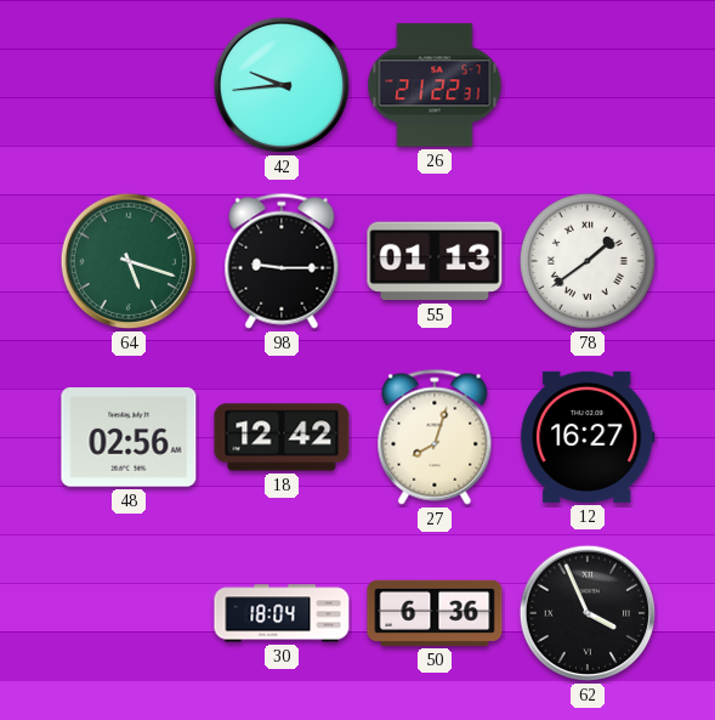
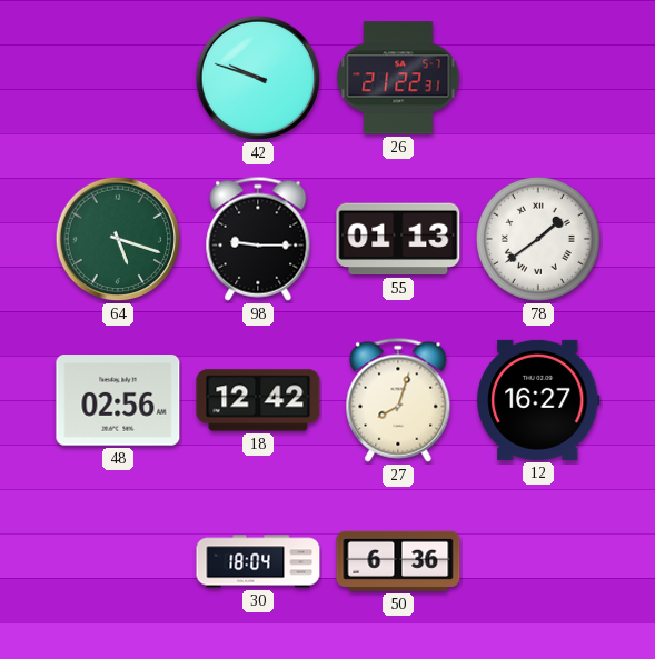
42: 9:44 -> 9:48
62: 3:56 -> none
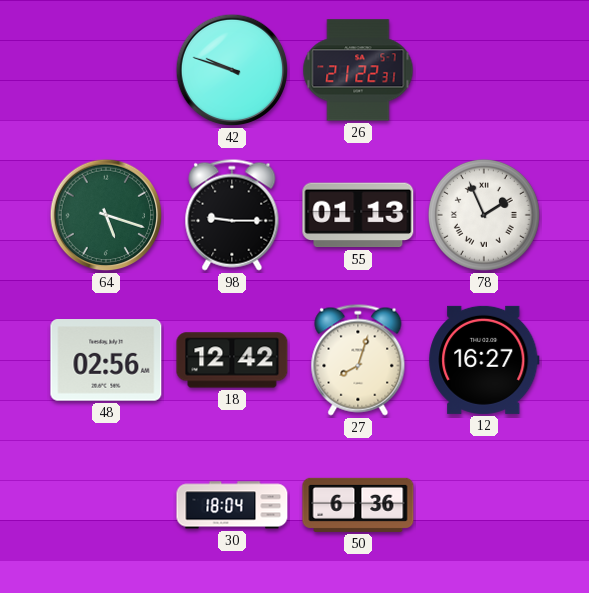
78: 1:39 -> 1:56
